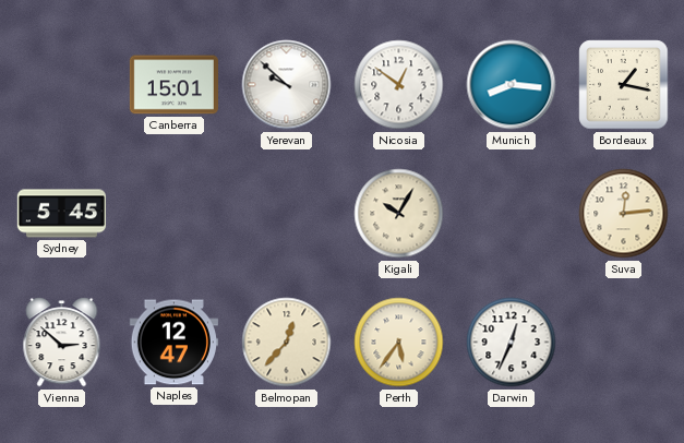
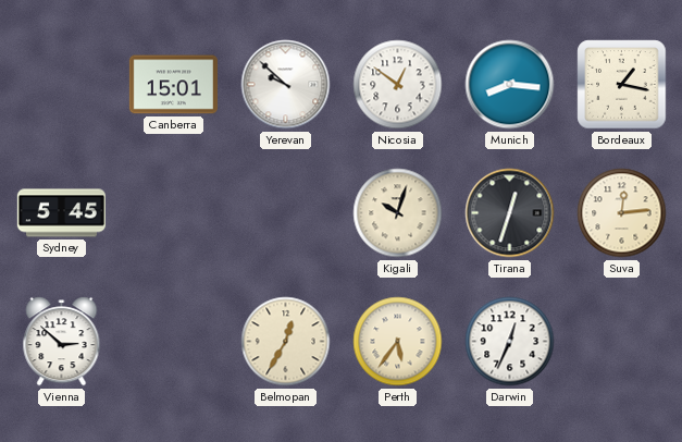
Kigali: 10:05 -> 10:03
Tirana: none -> 12:33
Naples: 12:47 -> none
Belmopan: 12:37 -> 12:35
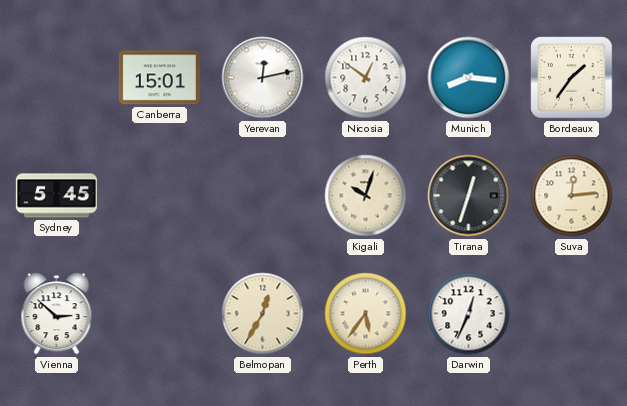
Yerevan: 9:52 -> 12:13
Bordeaux: 1:17 -> 1:36
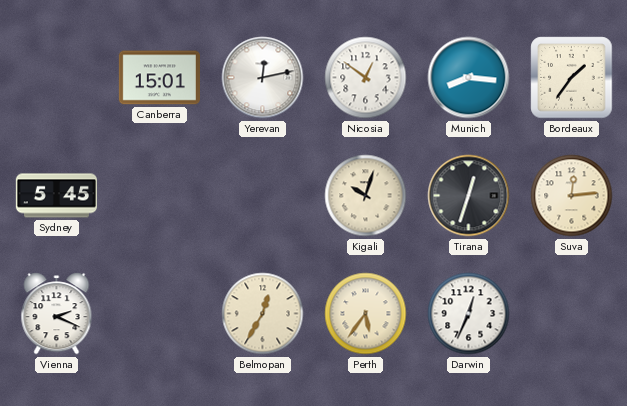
Vienna: 2:52 -> 2:19
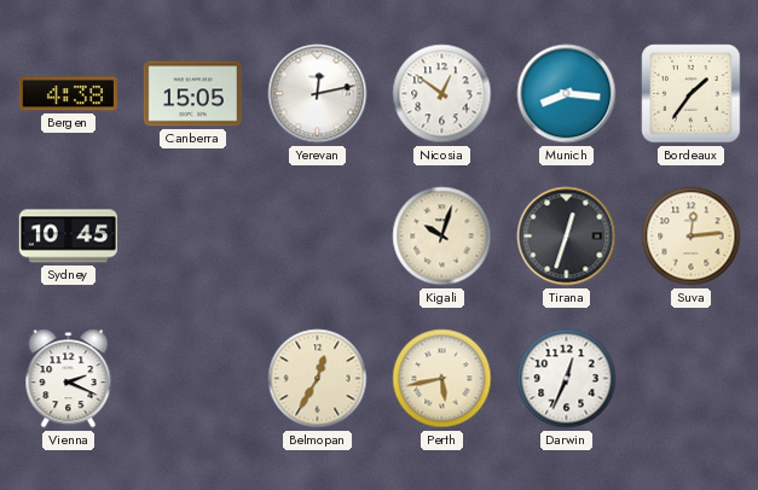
Bergen: none -> 4:38
Canberra: 15:01 -> 15:05
Sydney: 5:45 -> 10:45
Perth: 5:36 -> 5:43
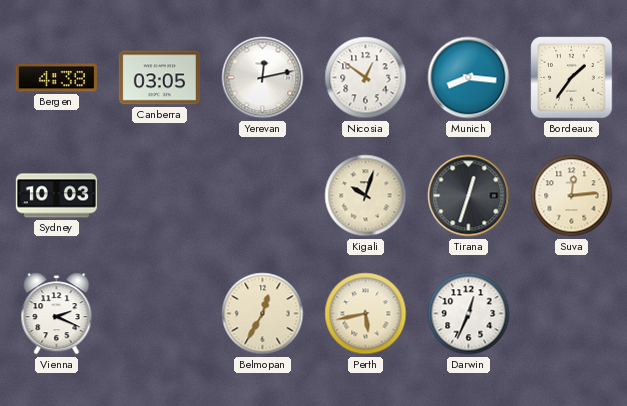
Canberra: 15:05 -> 03:05
Sydney: 10:45 -> 10:03
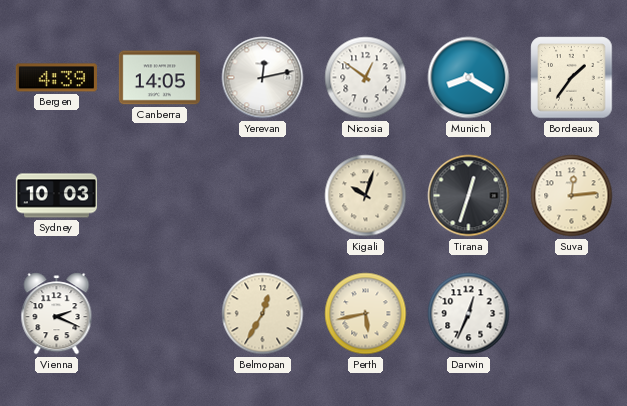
Bergen: 4:38 -> 4:39
Canberra: 03:05 -> 14:05
Munich: 8:16 -> 8:20
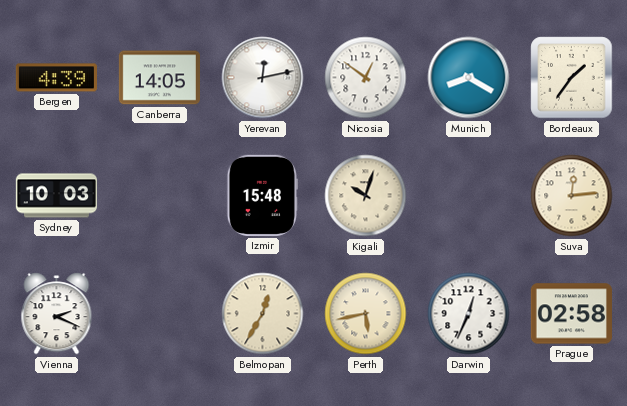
Izmir: none -> 15:48
Tirana: 12:33 -> none
Prague: none -> 02:58
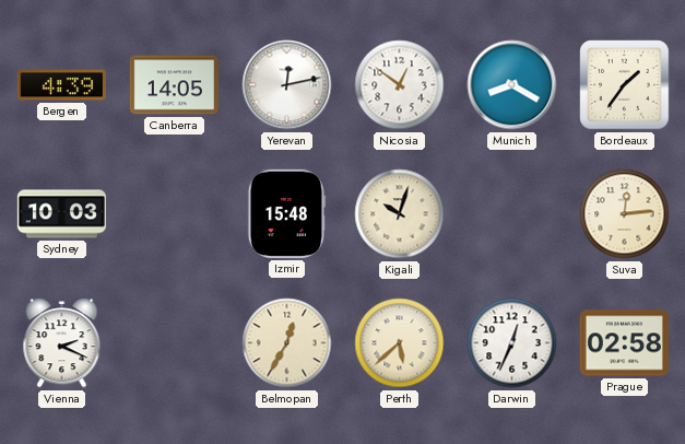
Perth: 5:43 -> 5:38
